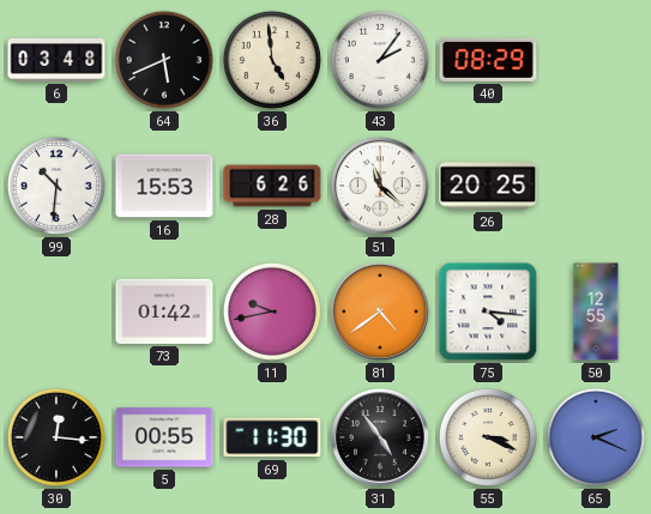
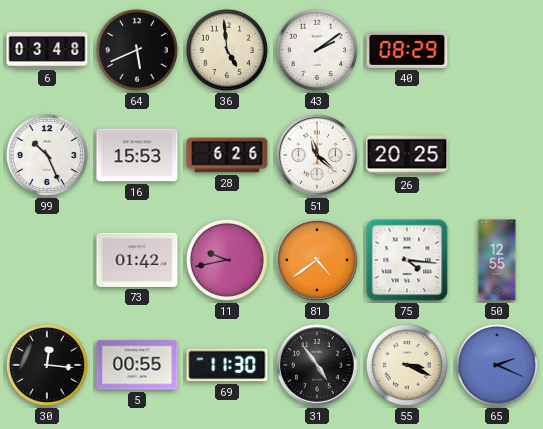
43: 2:06 -> 2:09
99: 10:31 -> 10:26
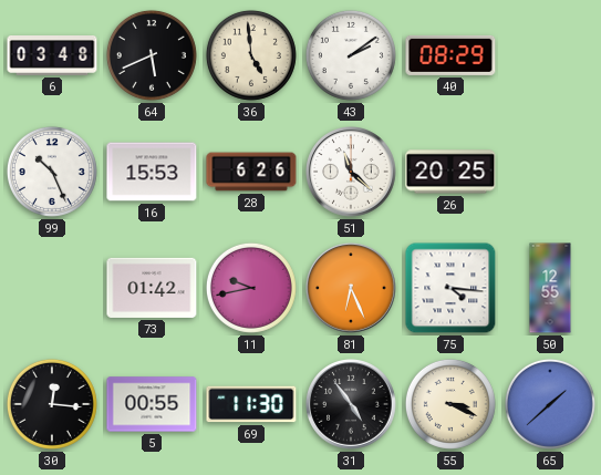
81: 4:39 -> 6:26
65: 2:19 -> 1:38
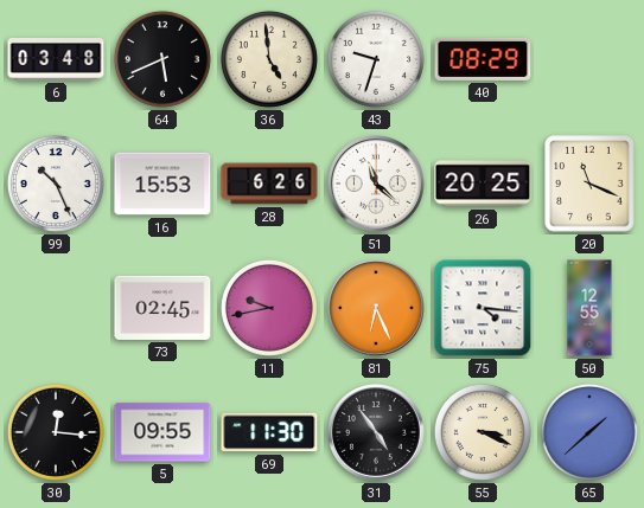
43: 2:09 -> 9:33
20: none -> 11:19
73: 01:42 -> 02:45
5: 00:55 -> 09:55
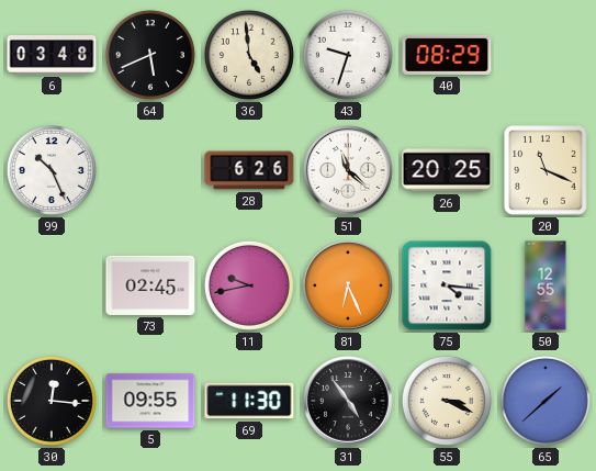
16: 15:53 -> none
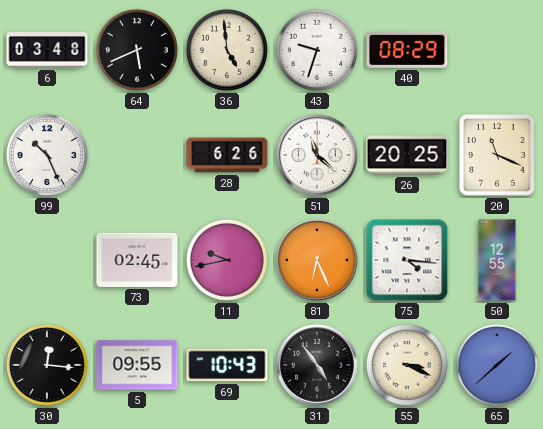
69: 11:30 -> 10:43
